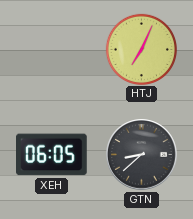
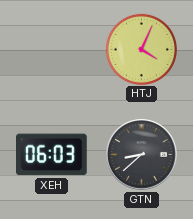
HTJ: 7:04 -> 4:04
XEH: 06:05 -> 06:03
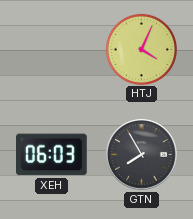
GTN: 8:38 -> 7:55
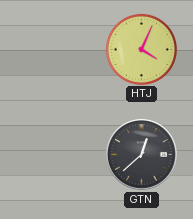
XEH: 06:03 -> none
GTN: 7:55 -> 12:38
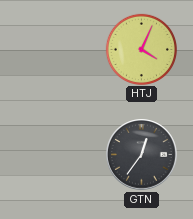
GTN: 12:38 -> 12:36
